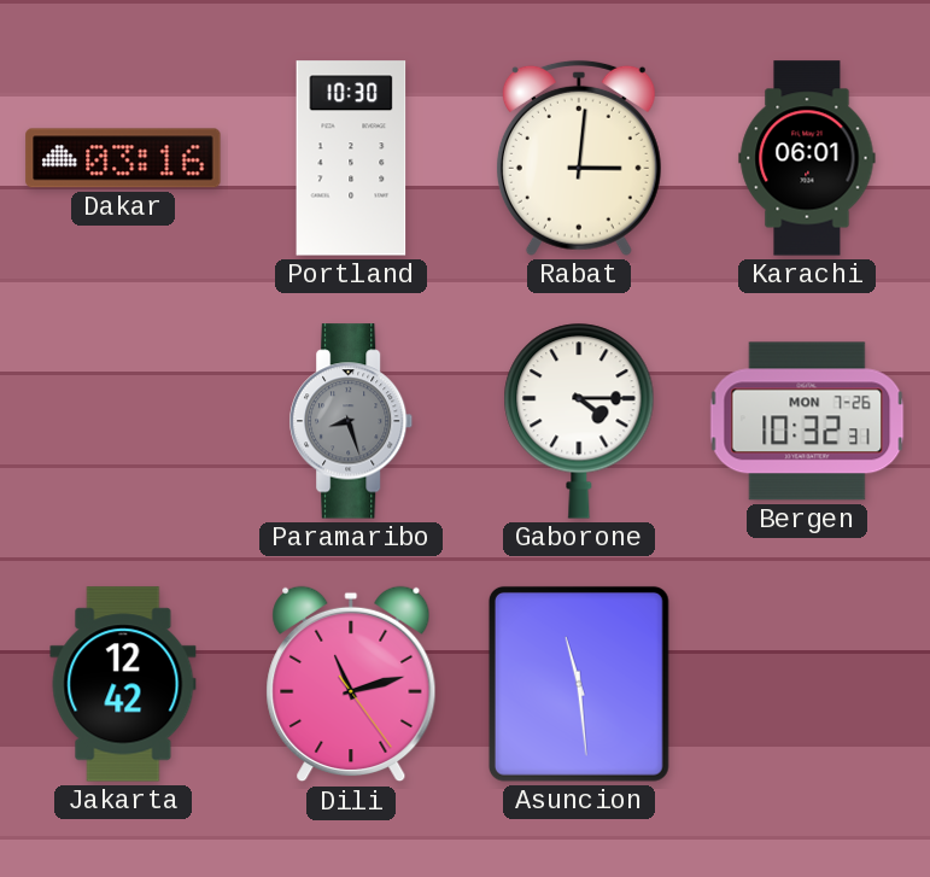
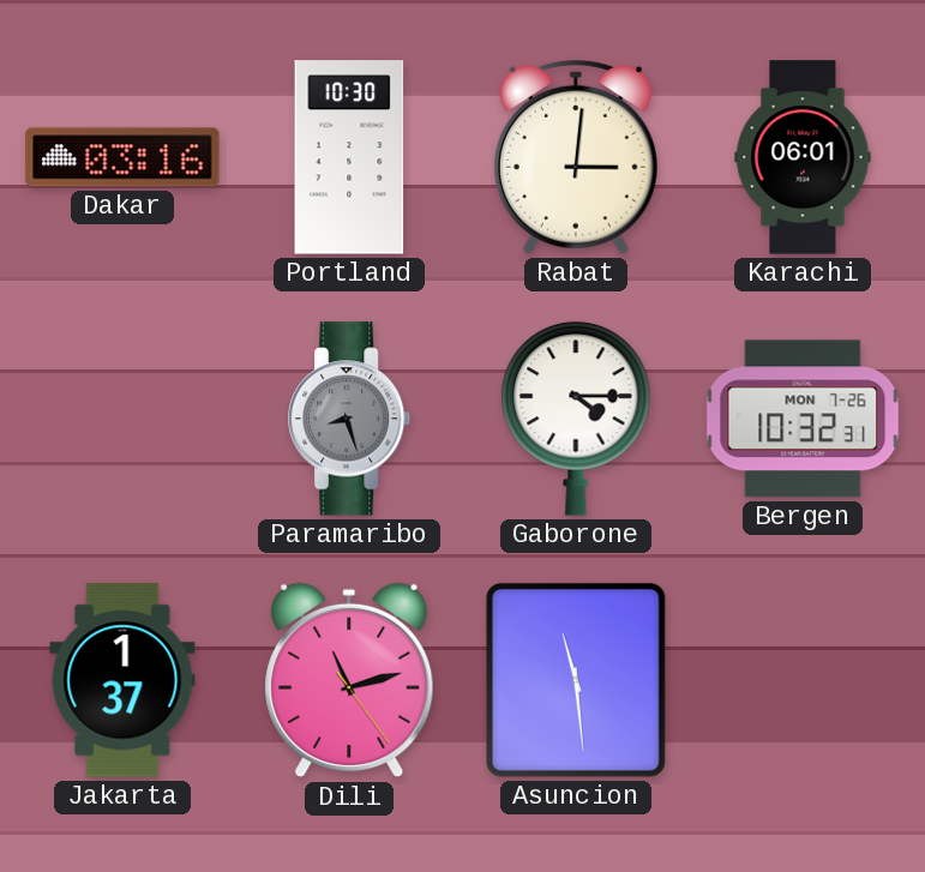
Jakarta: 12:42 -> 1:37
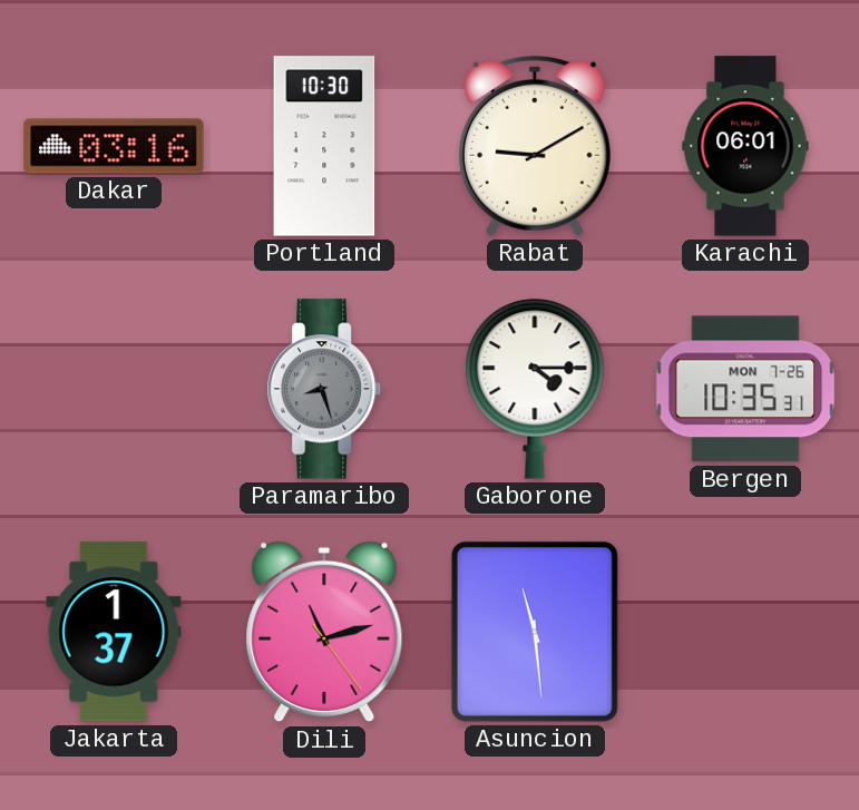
Rabat: 3:01 -> 9:10
Bergen: 10:32 -> 10:35
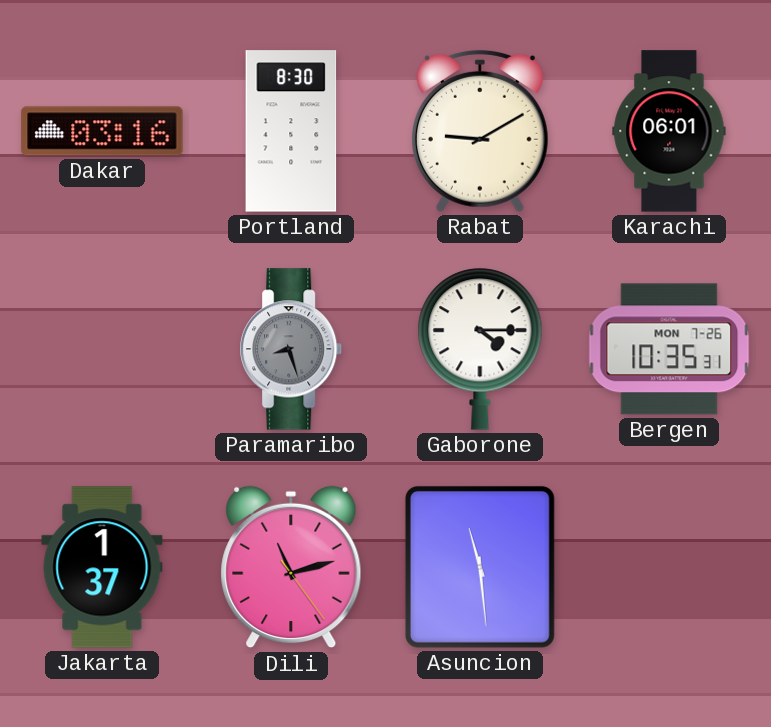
Portland: 10:30 -> 8:30
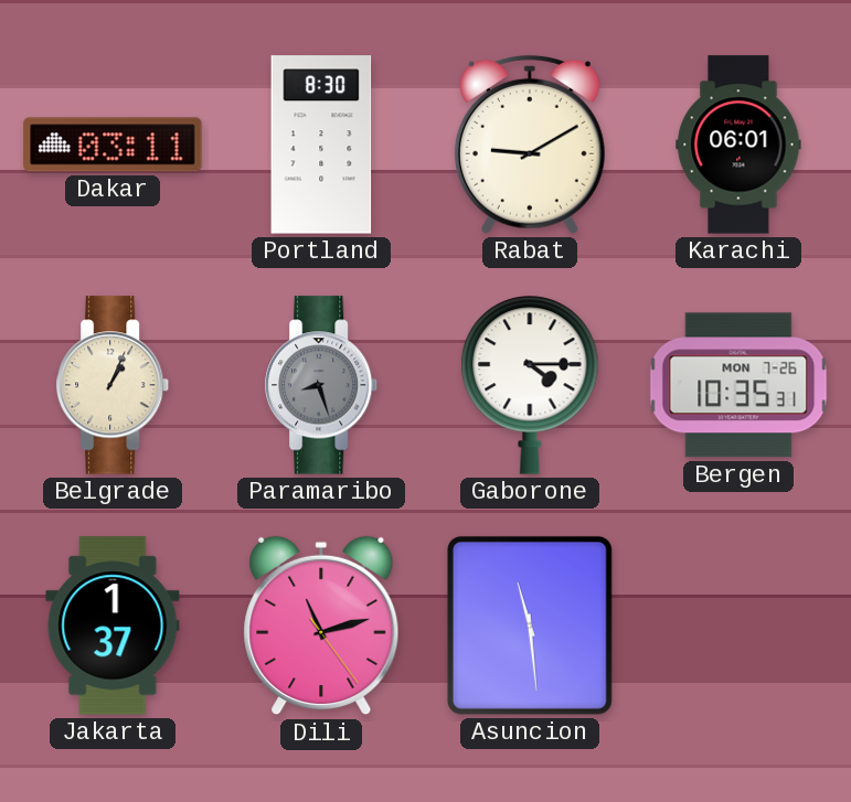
Dakar: 03:16 -> 03:11
Belgrade: none -> 1:04
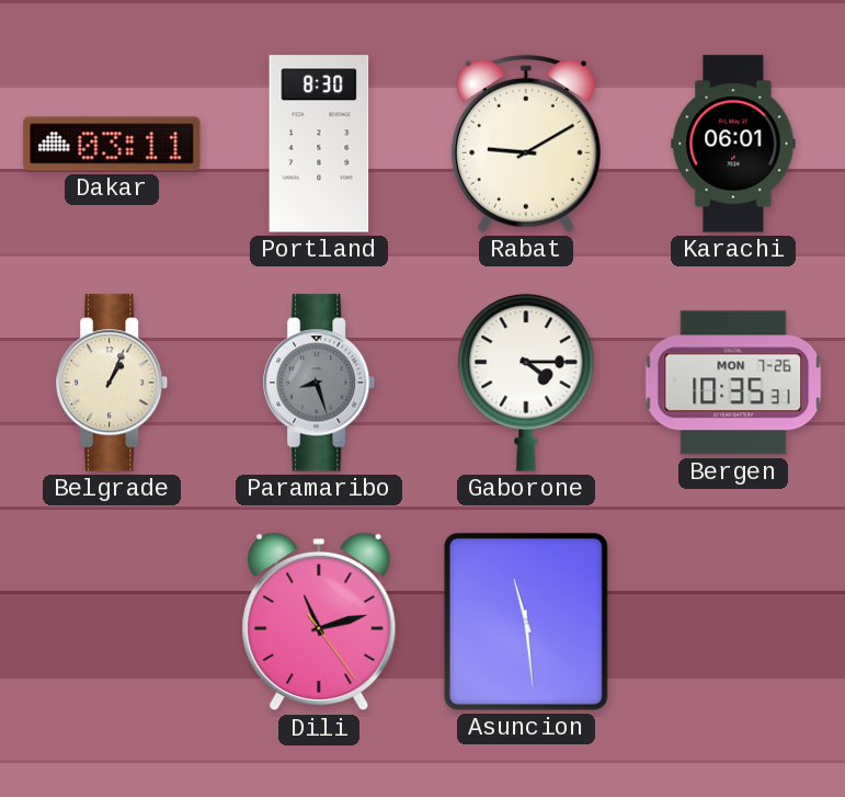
Jakarta: 1:37 -> none
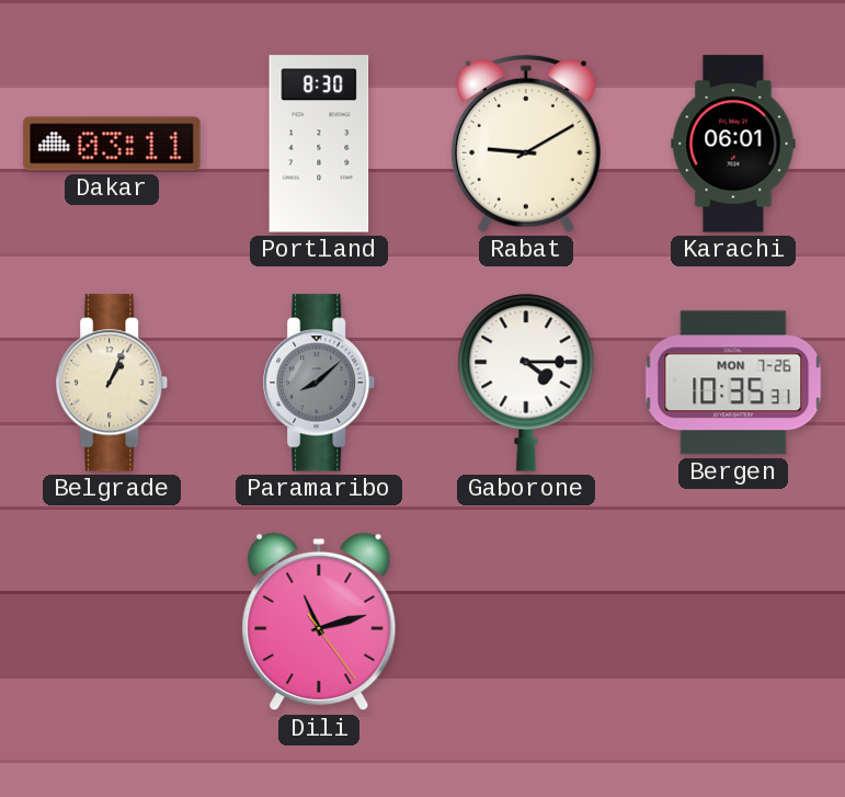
Paramaribo: 8:27 -> 8:08
Asuncion: 11:29 -> none
